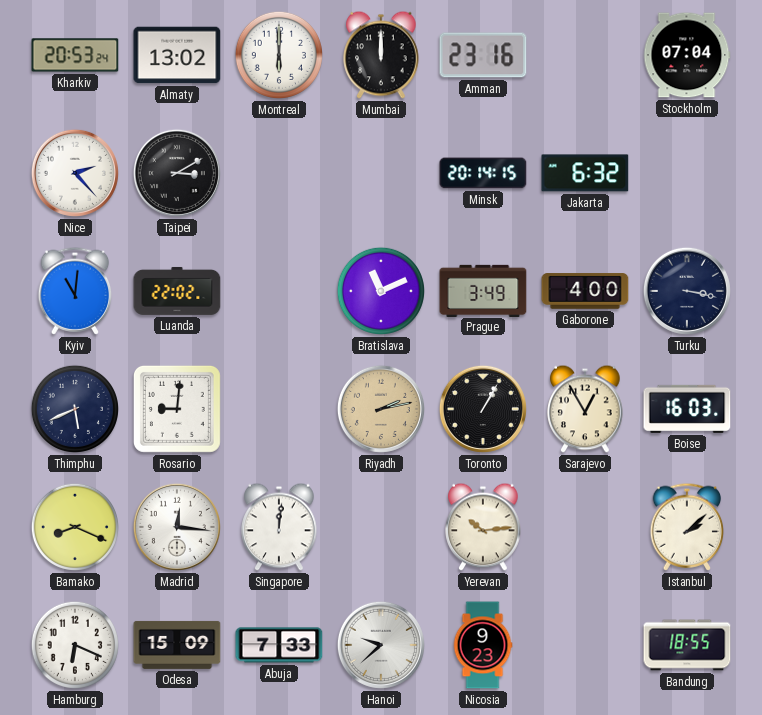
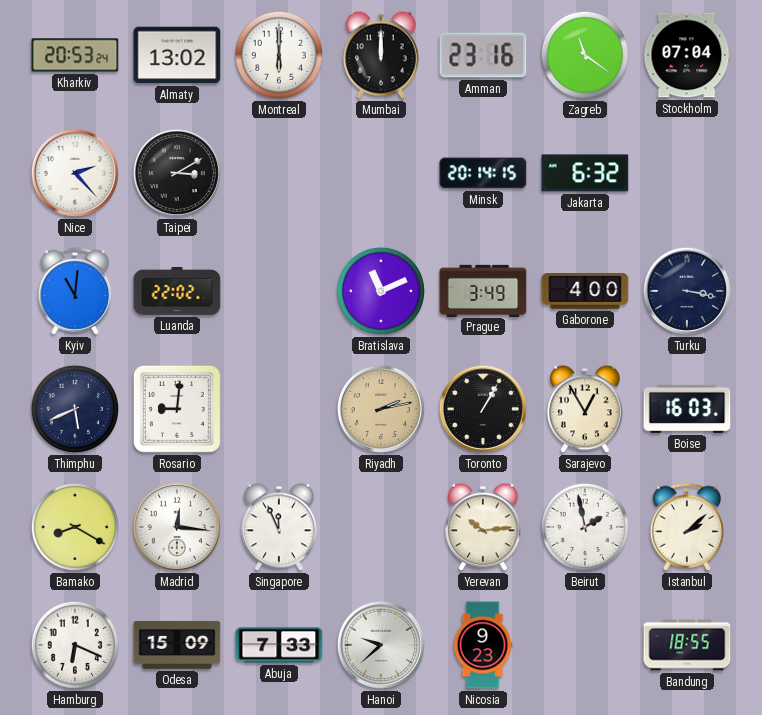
Zagreb: none -> 11:21
Bamako: 8:19 -> 8:20
Singapore: 12:01 -> 11:56
Beirut: none -> 1:58
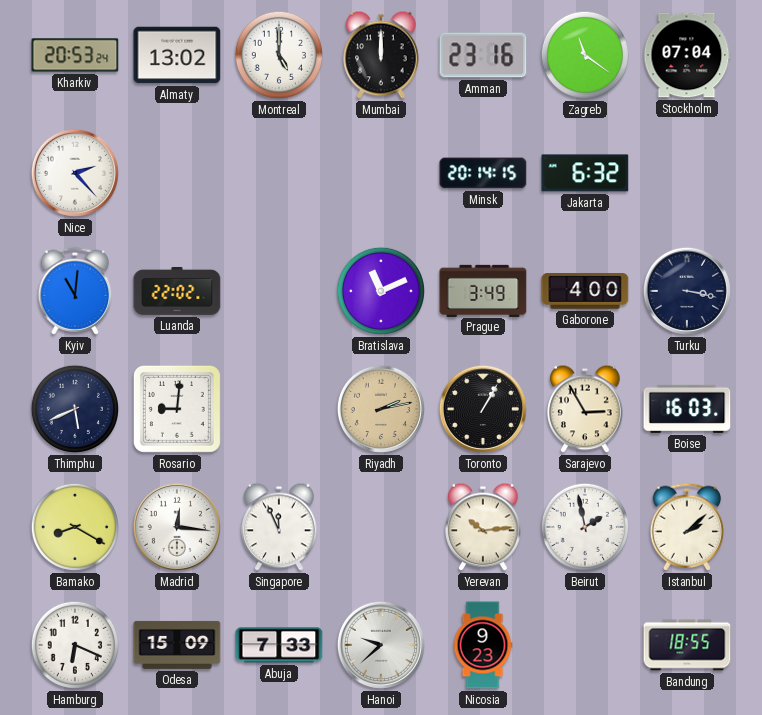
Montreal: 6:00 -> 5:00
Taipei: 3:10 -> none
Sarajevo: 12:55 -> 2:55
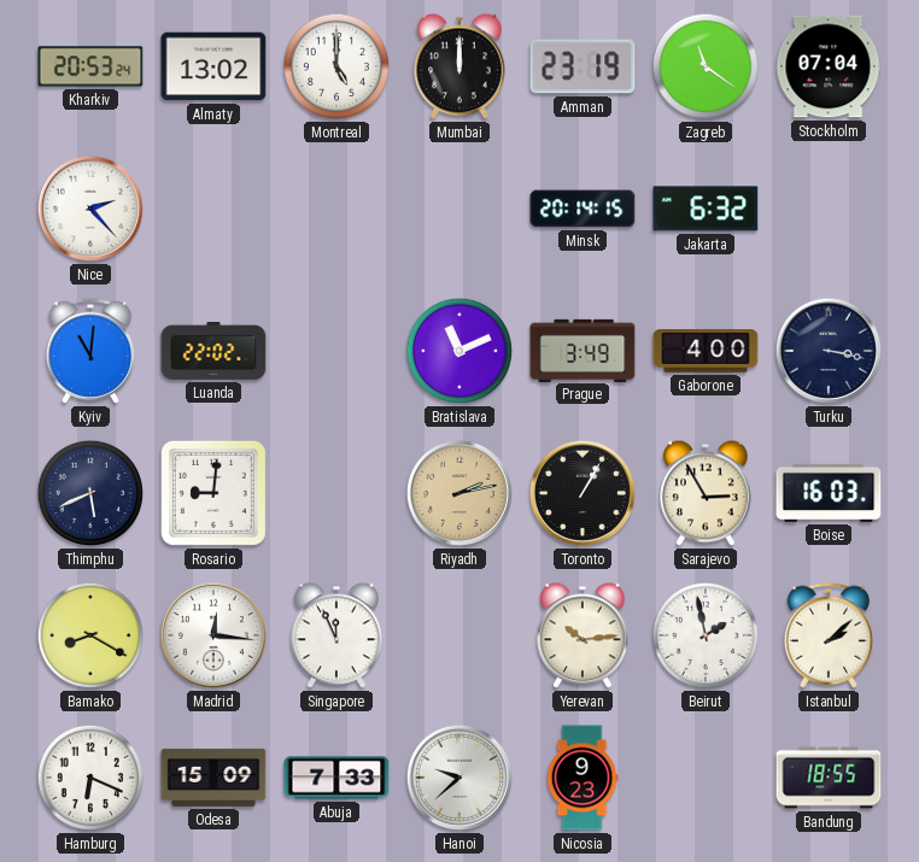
Amman: 23:16 -> 23:19
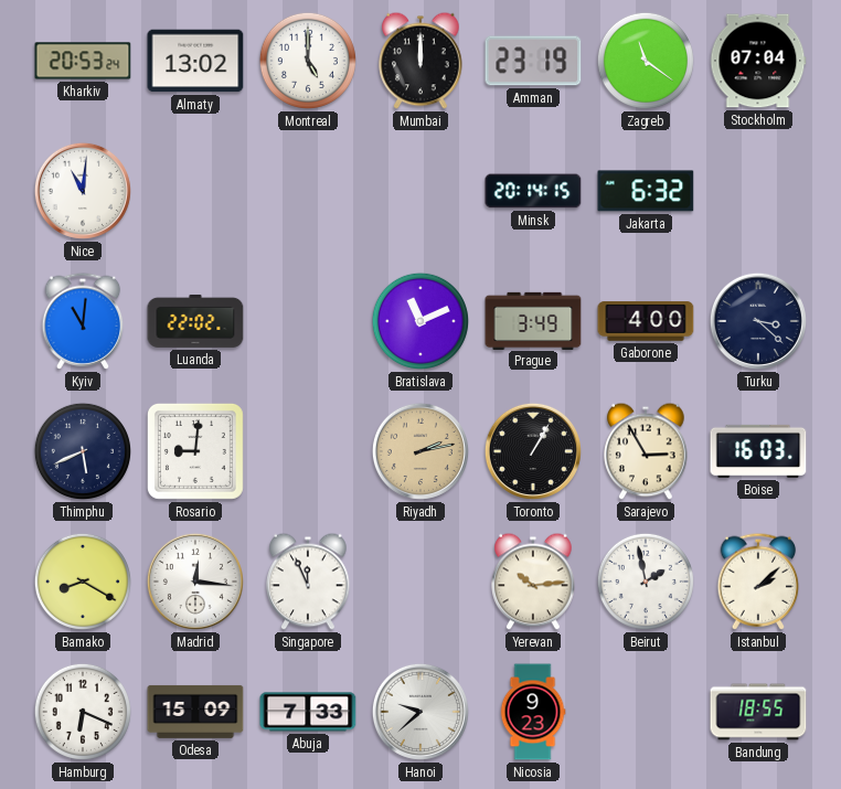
Nice: 2:23 -> 11:01
Turku: 3:17 -> 3:22
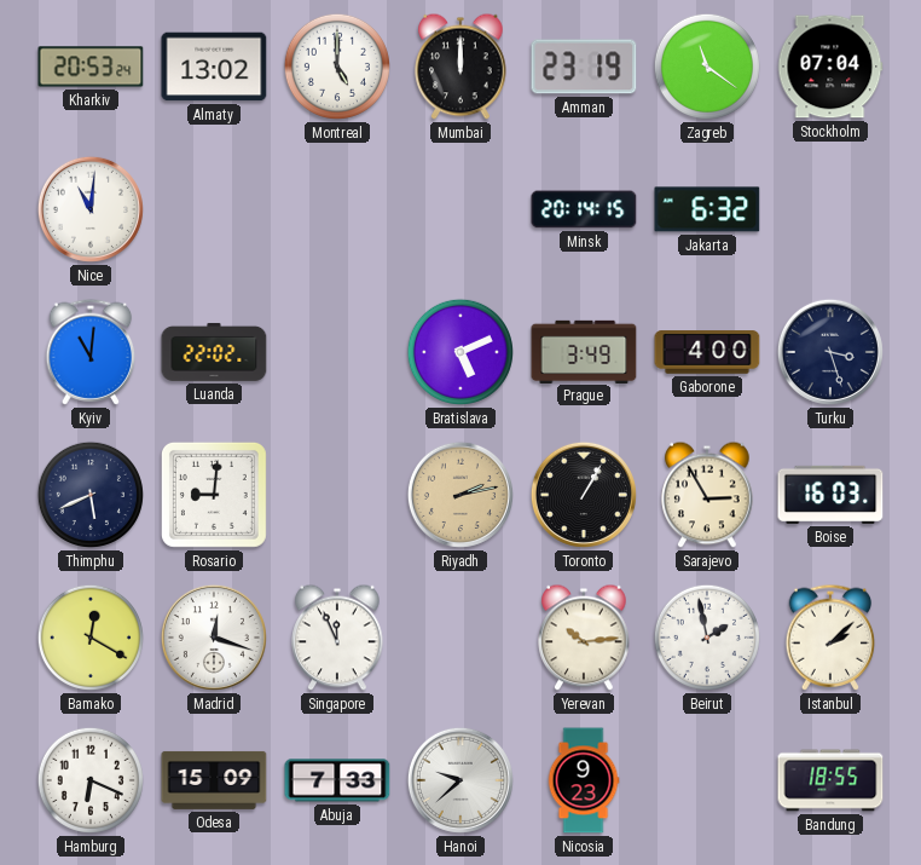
Bratislava: 11:11 -> 5:11
Turku: 3:22 -> 3:27
Bamako: 8:20 -> 12:20
Madrid: 12:16 -> 12:18
